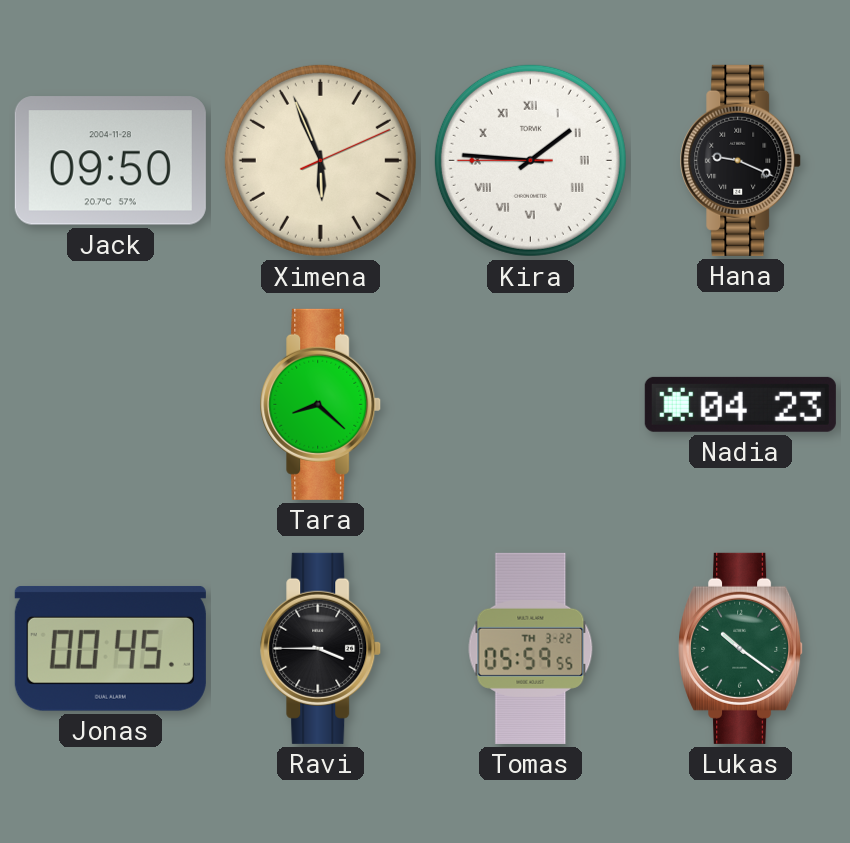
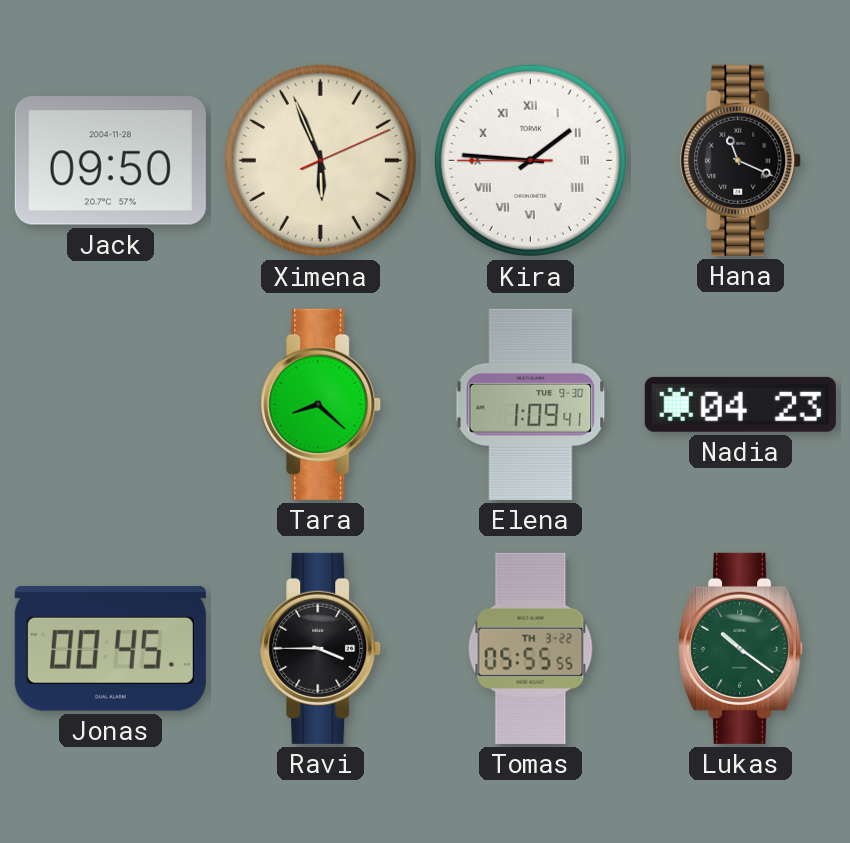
Hana: 9:19 -> 11:19
Elena: none -> 1:09
Tomas: 05:59 -> 05:55
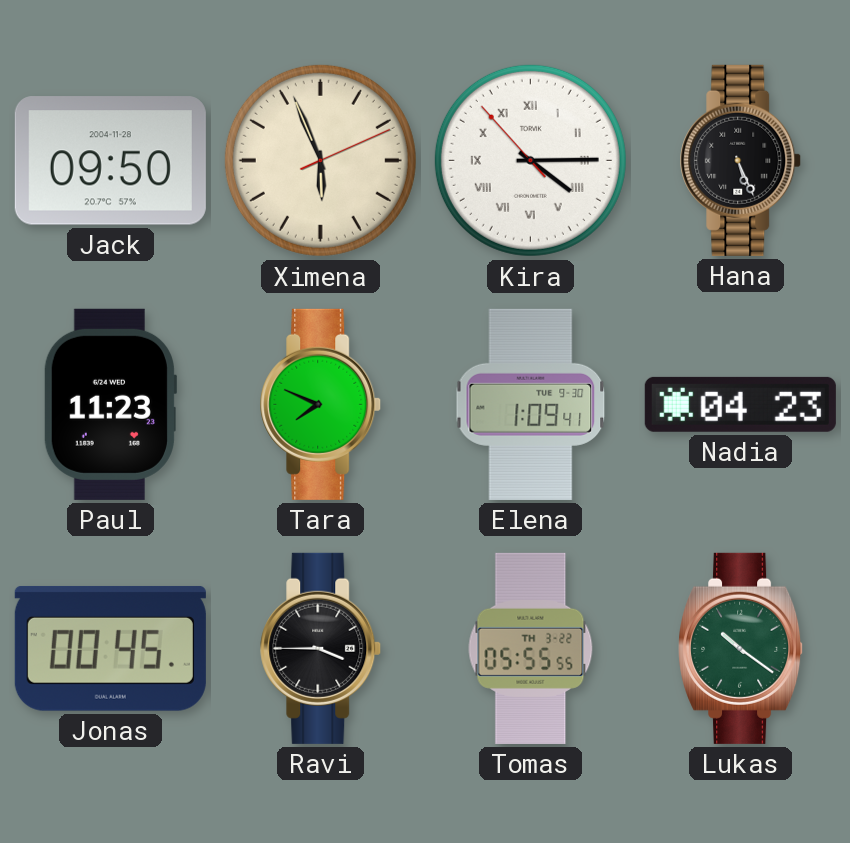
Kira: 1:45 -> 4:14
Hana: 11:19 -> 5:26
Paul: none -> 11:23
Tara: 8:22 -> 7:49
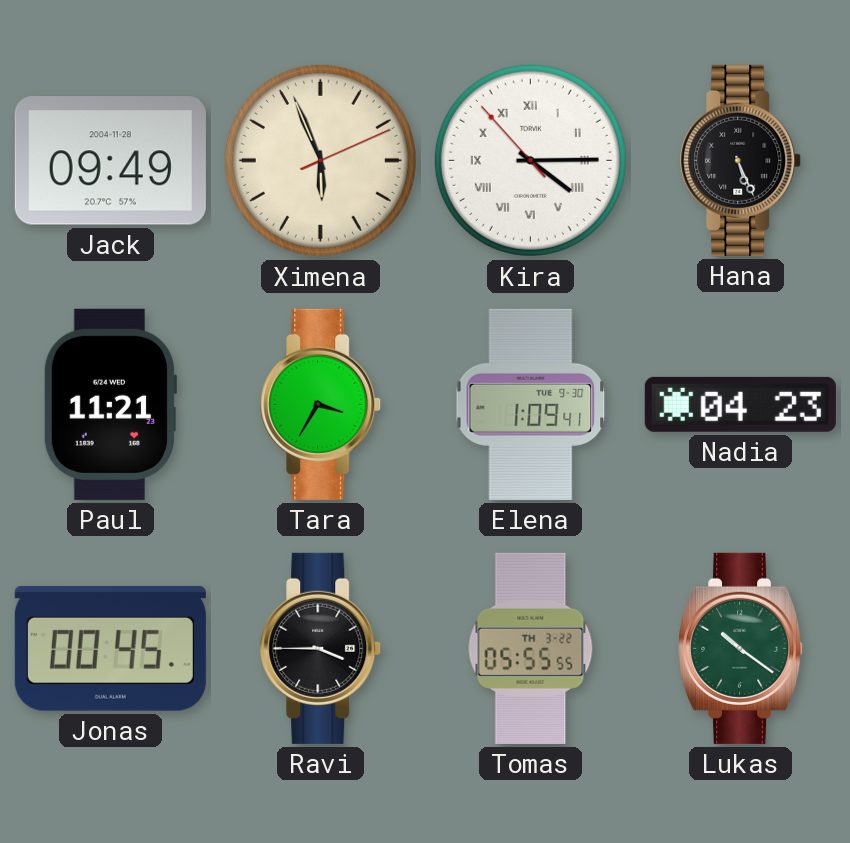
Jack: 09:50 -> 09:49
Paul: 11:23 -> 11:21
Tara: 7:49 -> 3:35
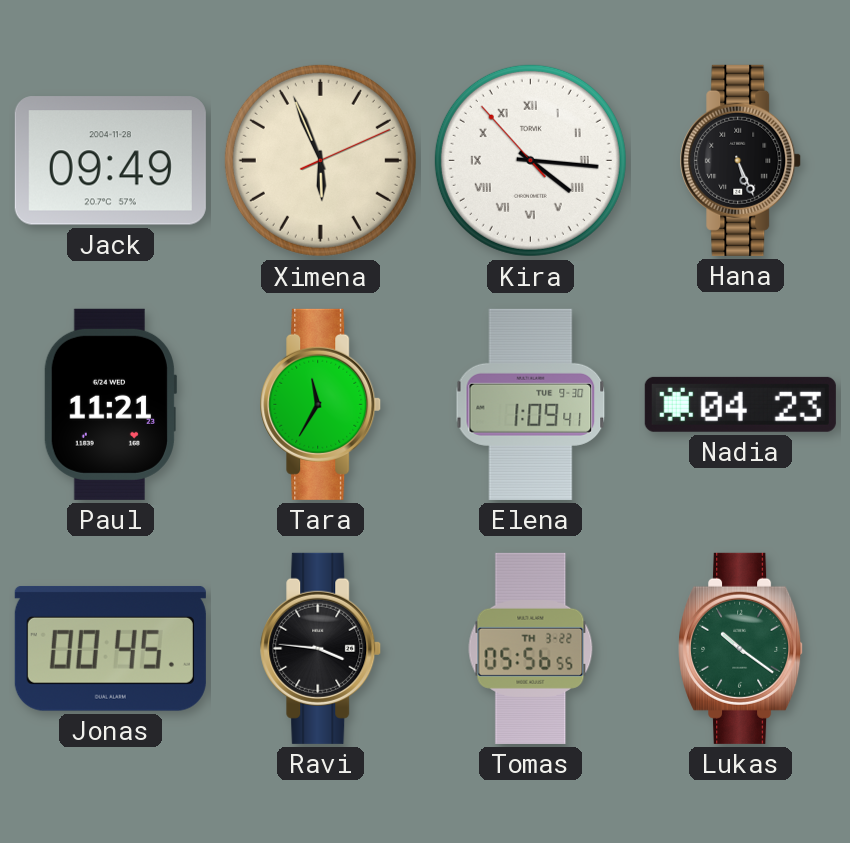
Kira: 4:14 -> 4:15
Tara: 3:35 -> 11:35
Ravi: 3:45 -> 3:46
Tomas: 05:55 -> 05:56
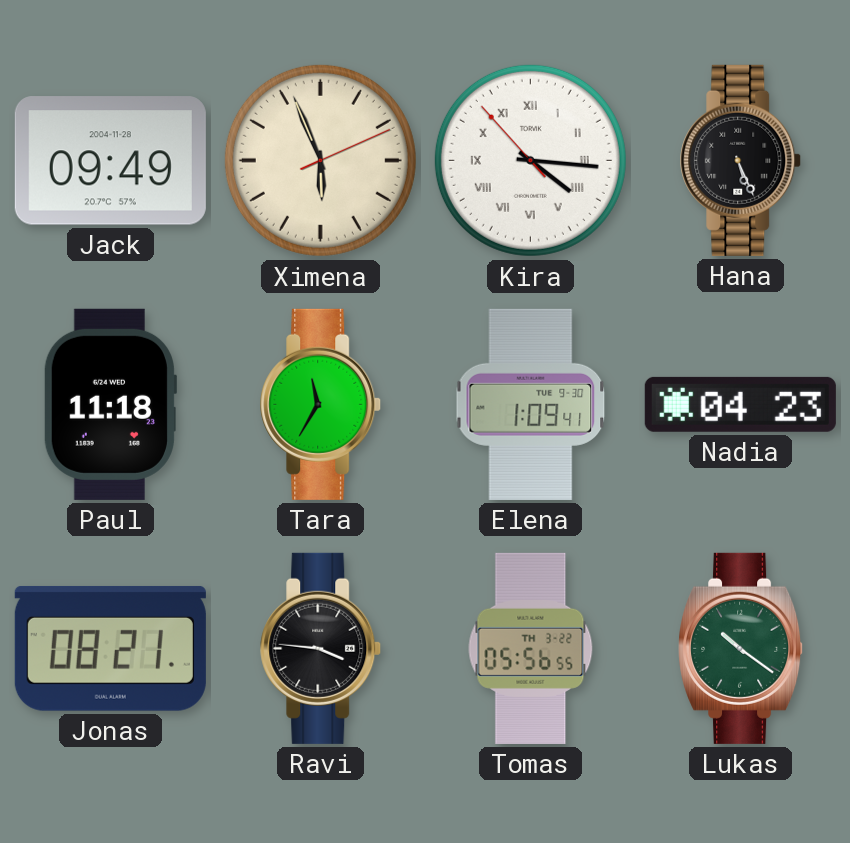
Paul: 11:21 -> 11:18
Jonas: 00:45 -> 08:21
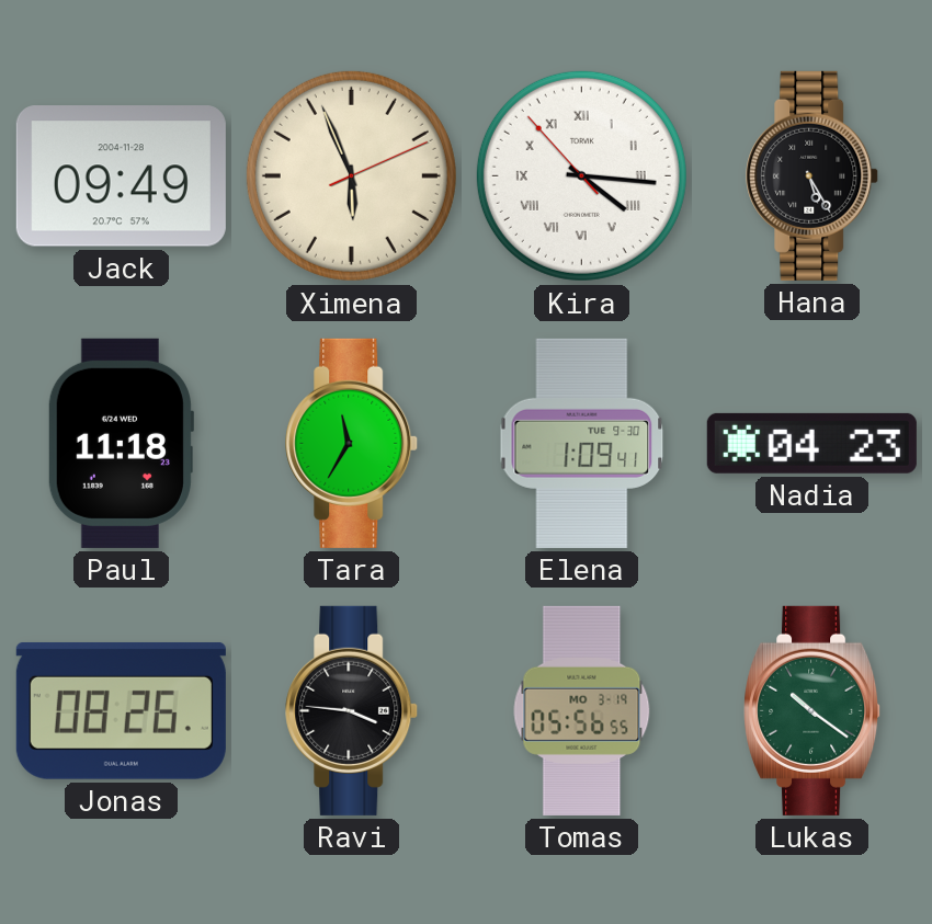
Hana: 5:26 -> 5:25
Jonas: 08:21 -> 08:26
Tomas date: TH 3-22 -> MO 3-19
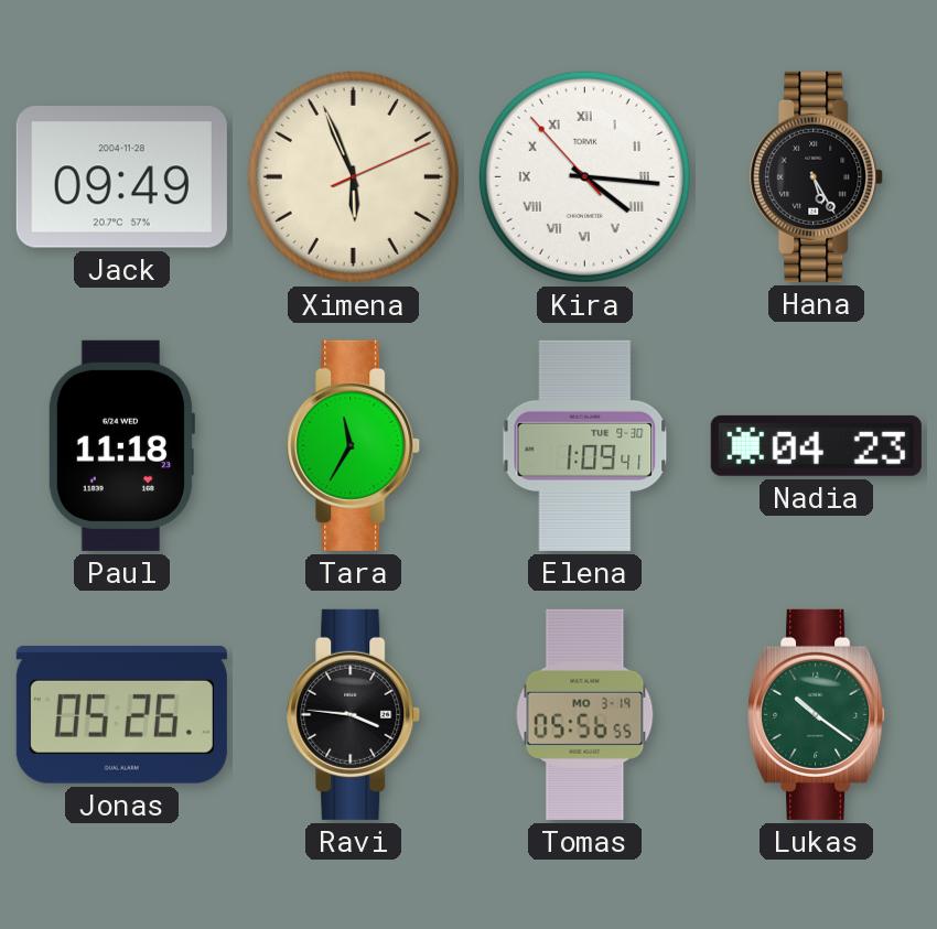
Jonas: 08:26 -> 05:26
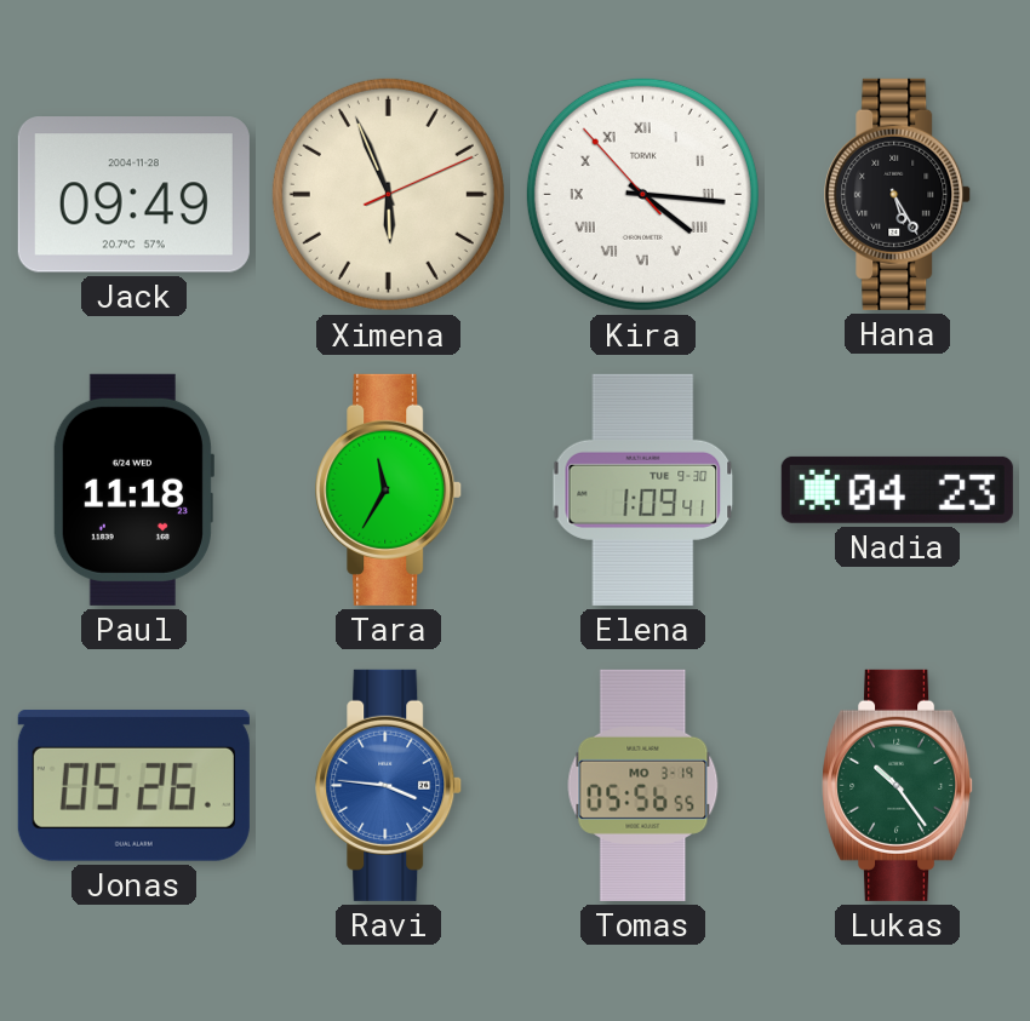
Ravi dial: black -> blue
Lukas: 10:21 -> 10:24
